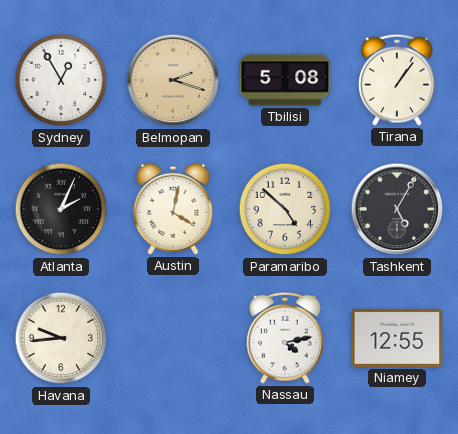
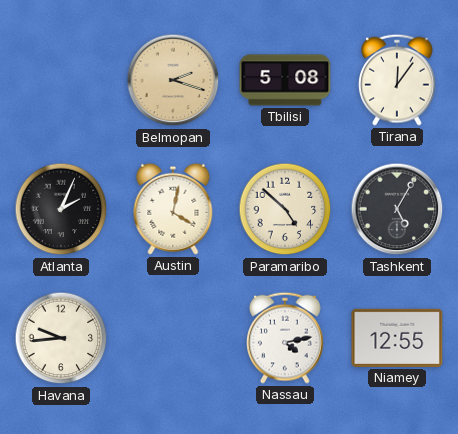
Sydney: 12:55 -> none
Tirana: 1:06 -> 12:06
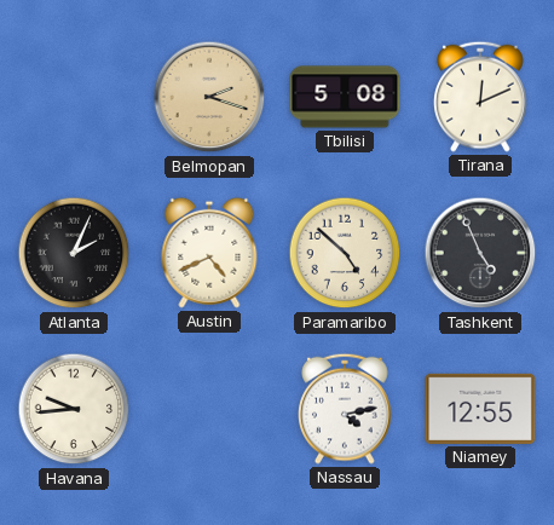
Tirana: 12:06 -> 12:11
Austin: 4:02 -> 4:41
Tashkent: 5:05 -> 4:56
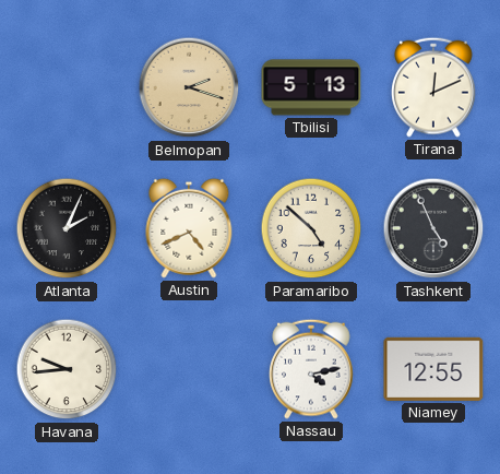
Tbilisi: 5:08 -> 5:13
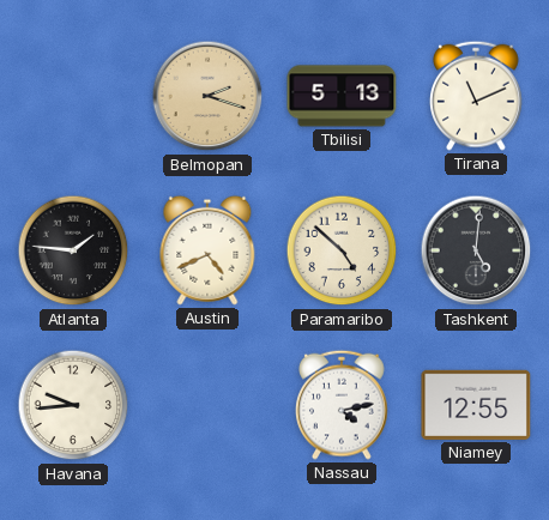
Tirana: 12:11 -> 11:11
Atlanta: 2:04 -> 1:46
Tashkent: 4:56 -> 5:01
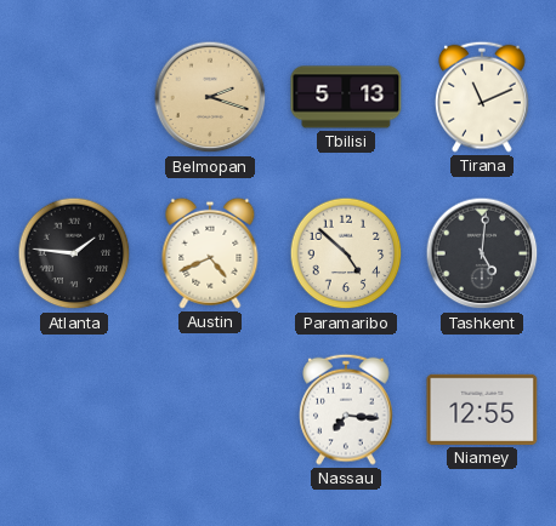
Havana: 9:44 -> none
Nassau: 4:13 -> 7:16
